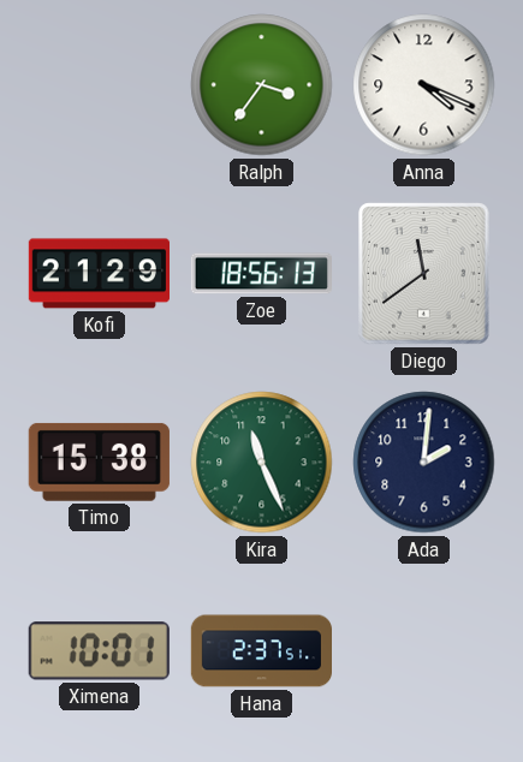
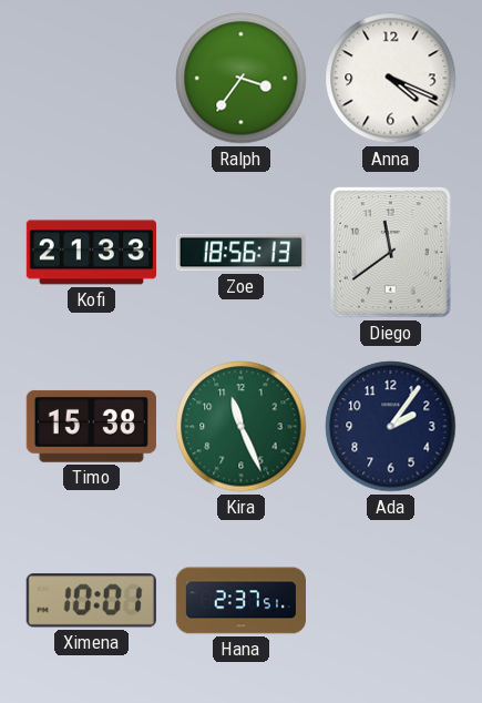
Kofi: 21:29 -> 21:33
Ada: 2:01 -> 2:06
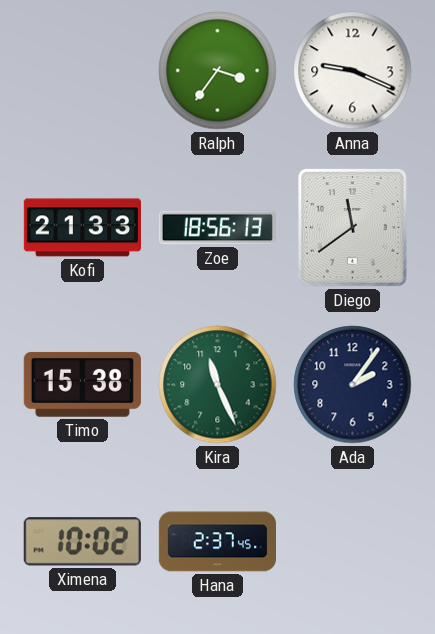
Anna: 4:19 -> 9:19
Ximena: 10:01 -> 10:02
Hana: 2:37:51 -> 2:37:45
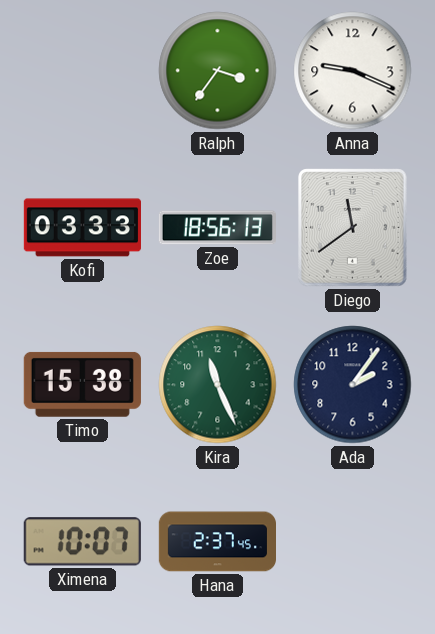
Kofi: 21:33 -> 03:33
Ximena: 10:02 -> 10:07
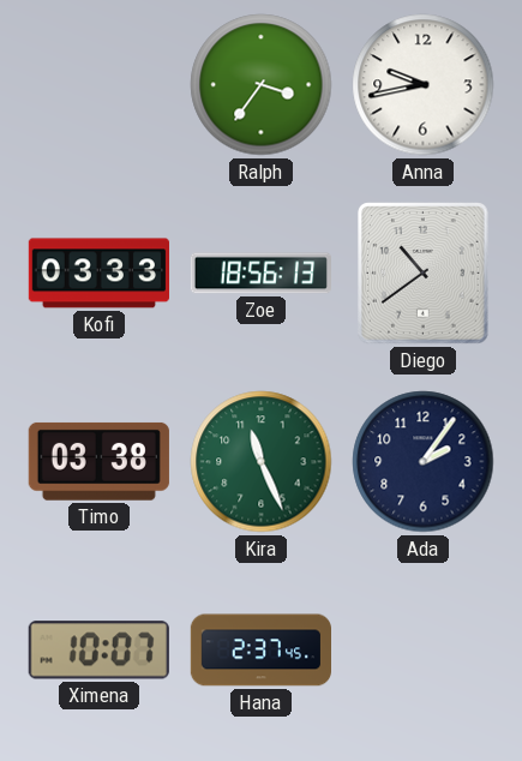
Anna: 9:19 -> 9:43
Diego: 11:39 -> 10:39
Timo: 15:38 -> 03:38
